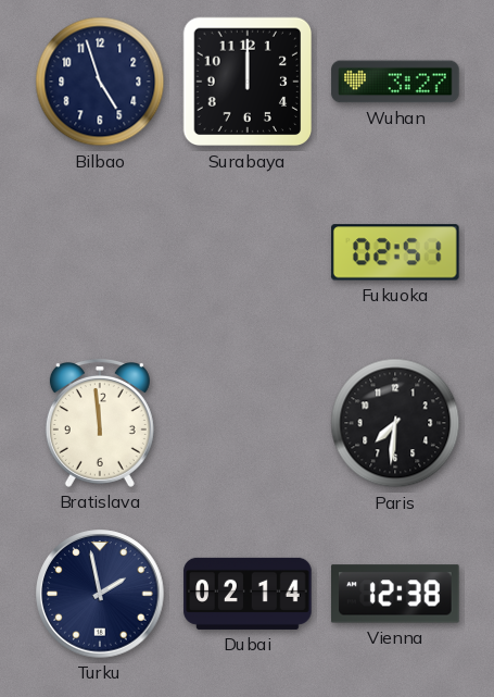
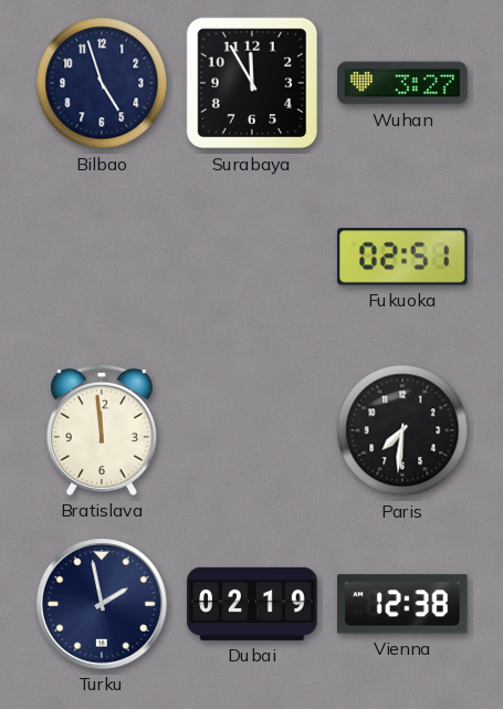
Surabaya: 12:00 -> 11:55
Dubai: 02:14 -> 02:19
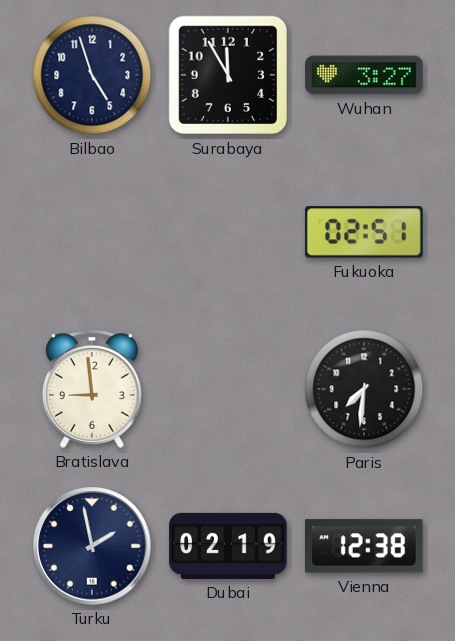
Bratislava: 11:59 -> 8:59
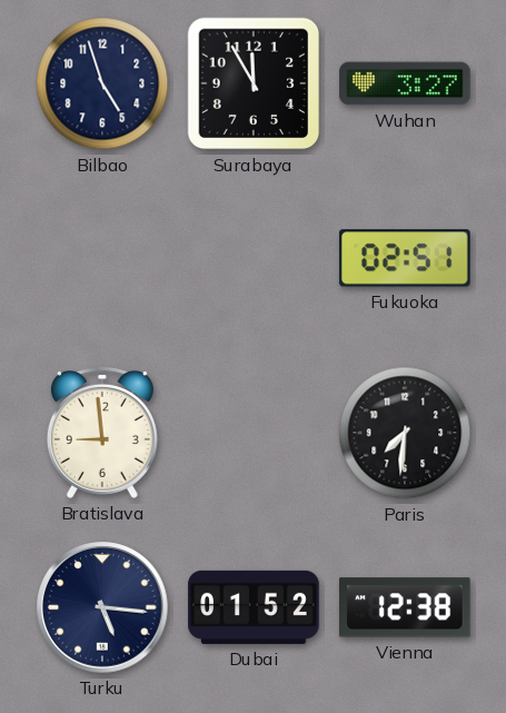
Turku: 1:58 -> 5:16
Dubai: 02:19 -> 01:52
